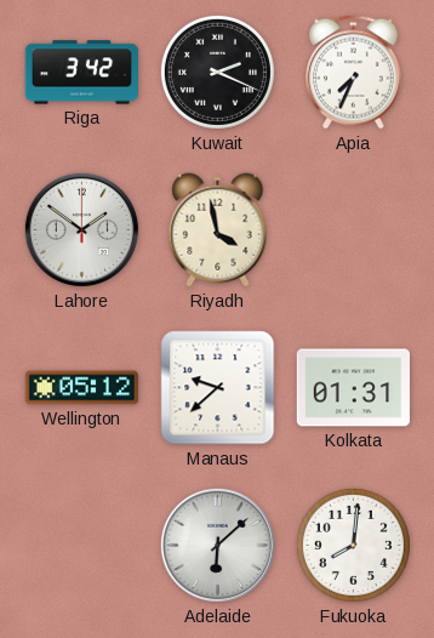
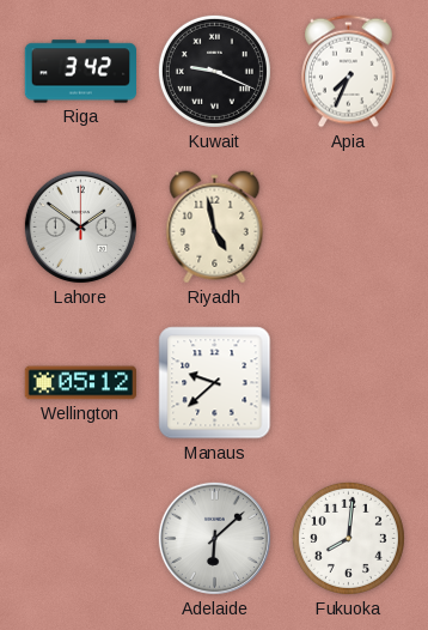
Kuwait: 2:19 -> 9:19
Riyadh: 3:58 -> 4:58
Kolkata: 01:31 -> none
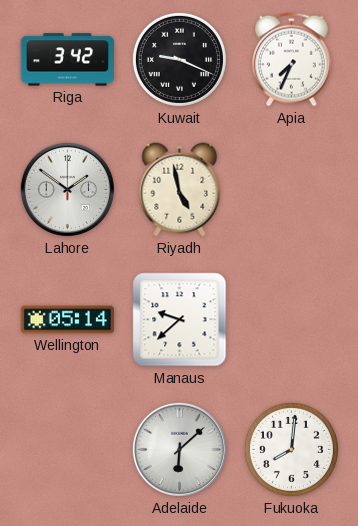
Wellington: 05:12 -> 05:14
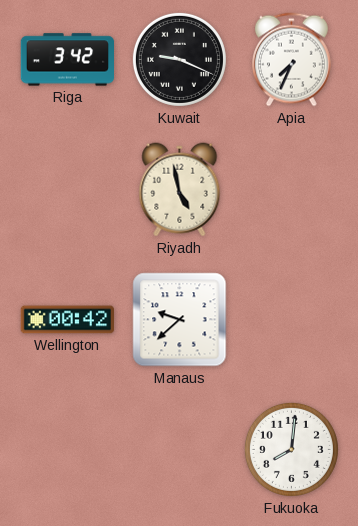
Lahore: 1:51 -> none
Wellington: 05:14 -> 00:42
Adelaide: 6:08 -> none
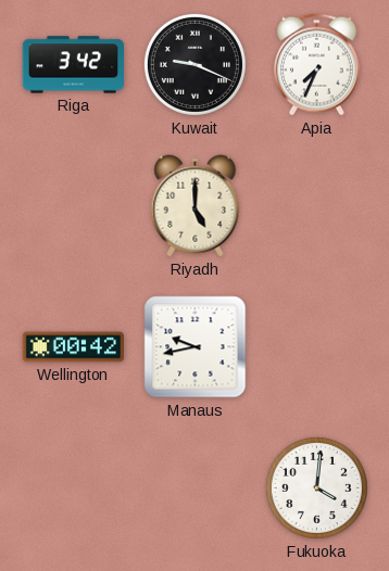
Riyadh: 4:58 -> 5:00
Manaus: 9:38 -> 9:43
Fukuoka: 8:01 -> 4:01
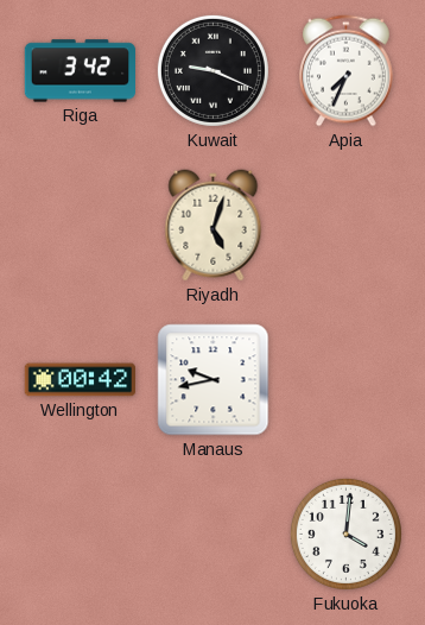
Riyadh: 5:00 -> 5:03
